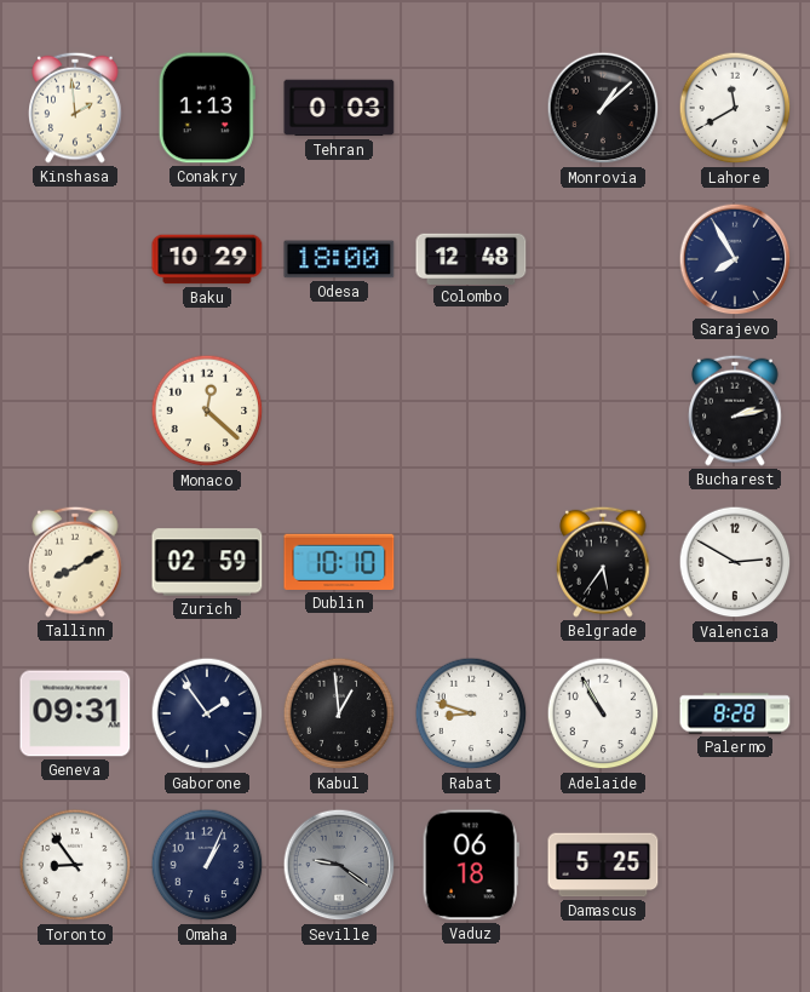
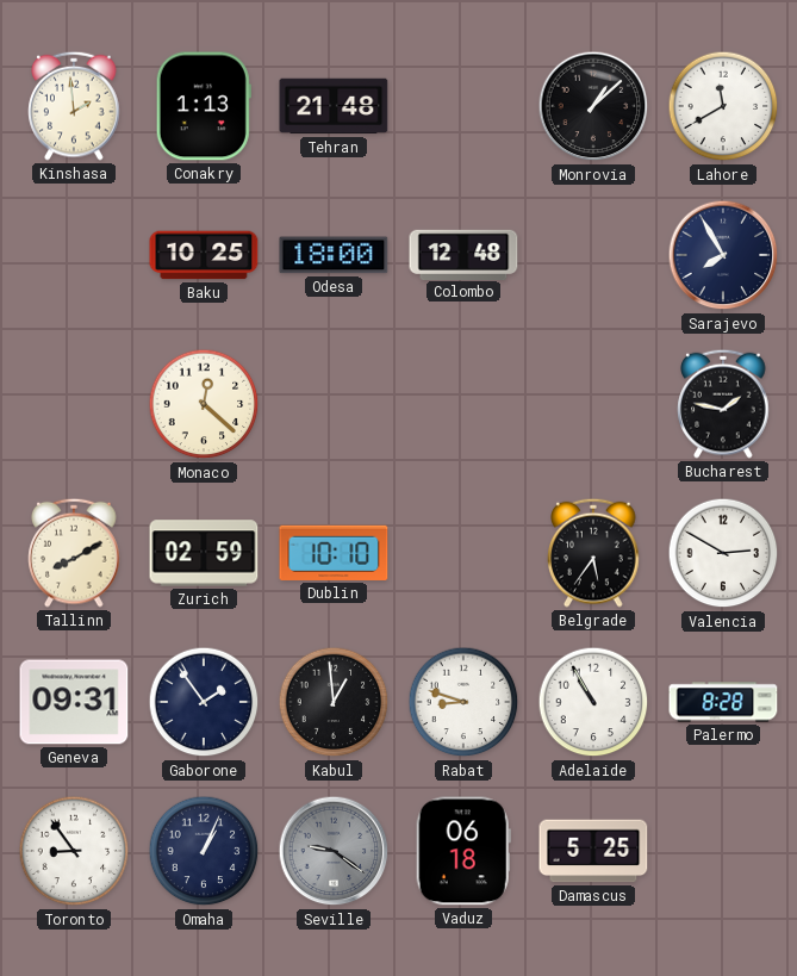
Tehran: 0:03 -> 21:48
Baku: 10:29 -> 10:25
Bucharest: 2:13 -> 1:47
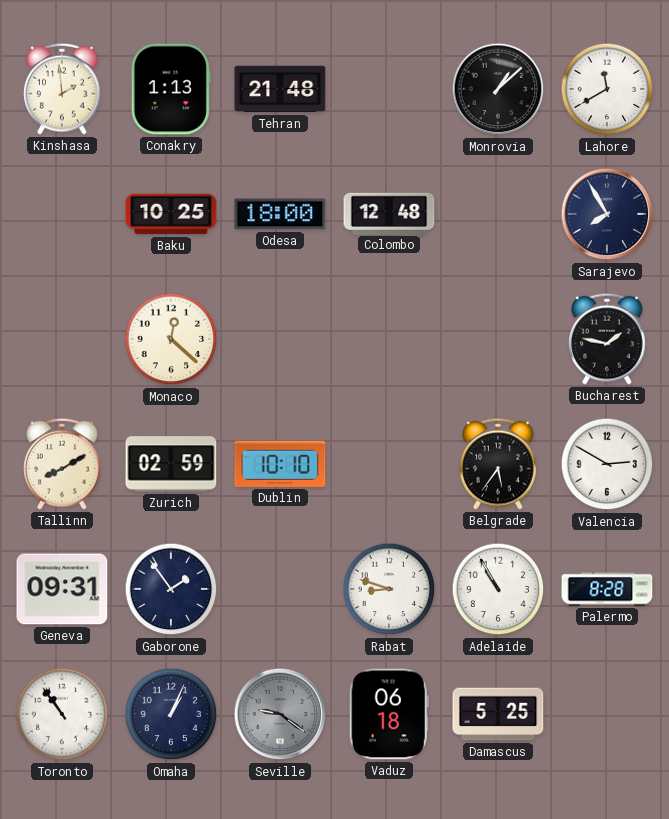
Kabul: 12:59 -> none
Toronto: 8:54 -> 10:54
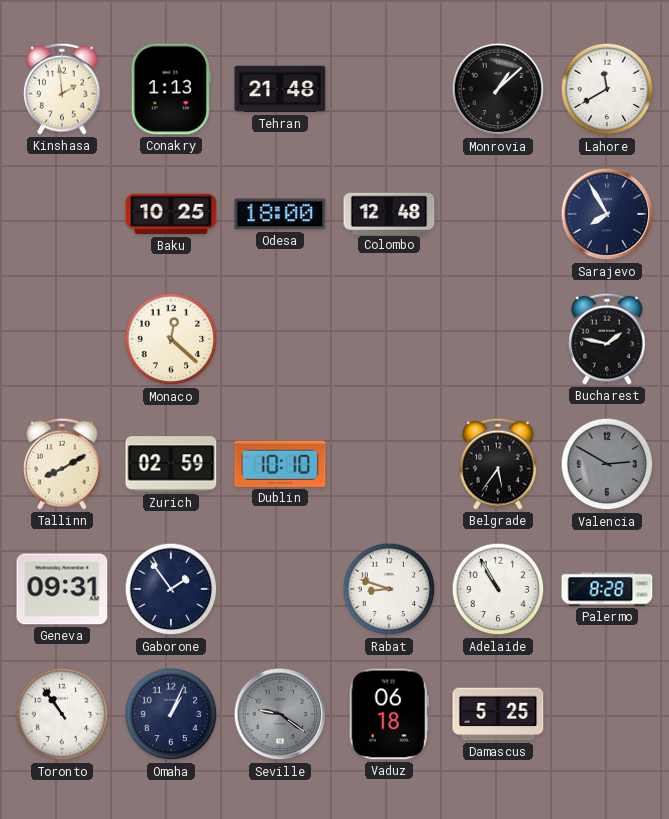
Valencia dial: white -> grey
